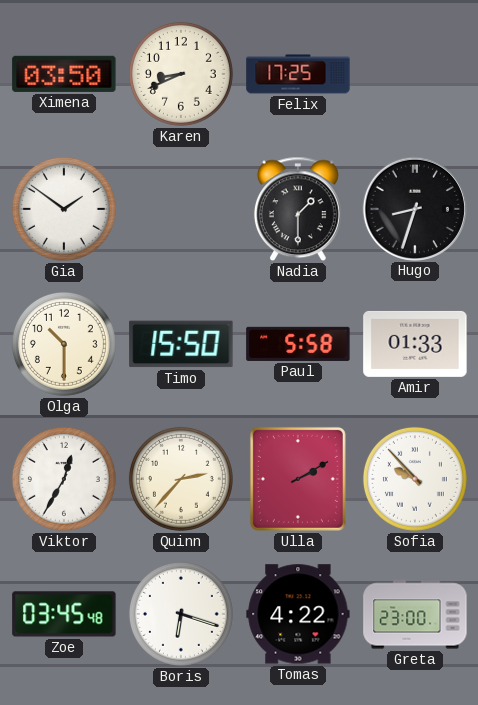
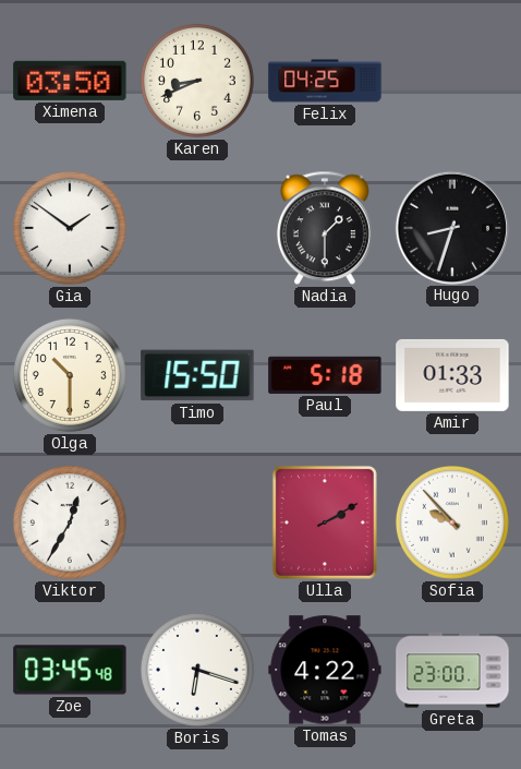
Felix: 17:25 -> 04:25
Paul: 5:58 -> 5:18
Quinn: 2:37 -> none
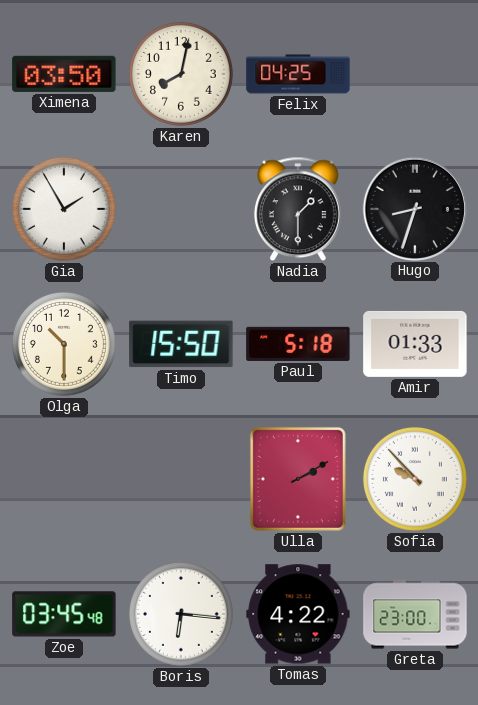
Karen: 8:41 -> 8:02
Gia: 1:51 -> 1:55
Viktor: 12:35 -> none
Boris: 6:18 -> 6:16
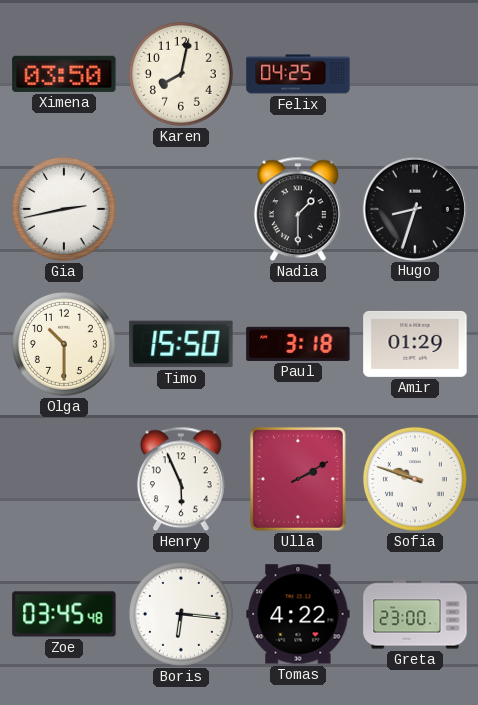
Gia: 1:55 -> 2:43
Paul: 5:18 -> 3:18
Amir: 01:33 -> 01:29
Henry: none -> 5:56
Sofia: 9:53 -> 9:48
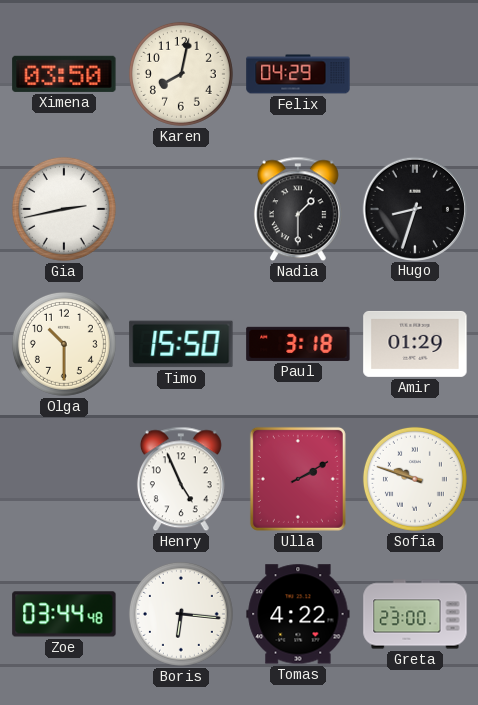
Felix: 04:25 -> 04:29
Henry: 5:56 -> 4:56
Zoe: 03:45 -> 03:44
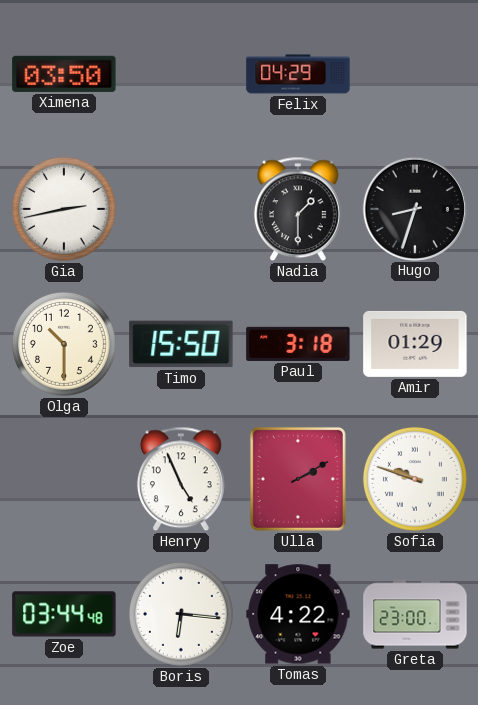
Karen: 8:02 -> none
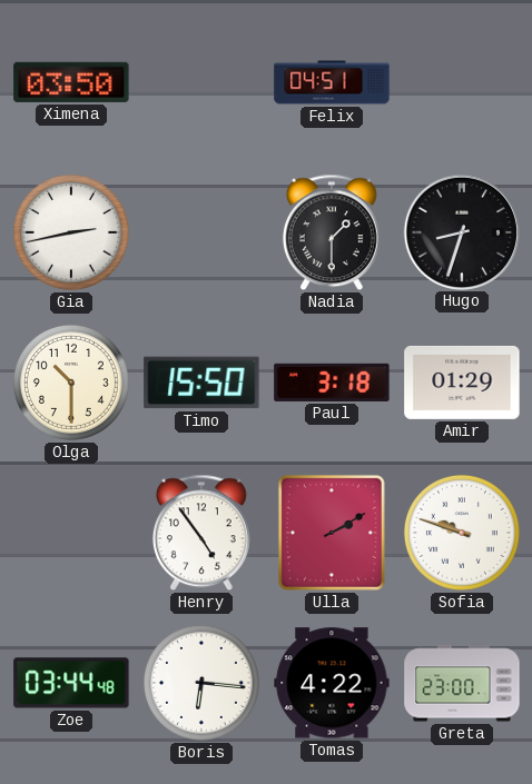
Felix: 04:29 -> 04:51
Henry: 4:56 -> 4:54
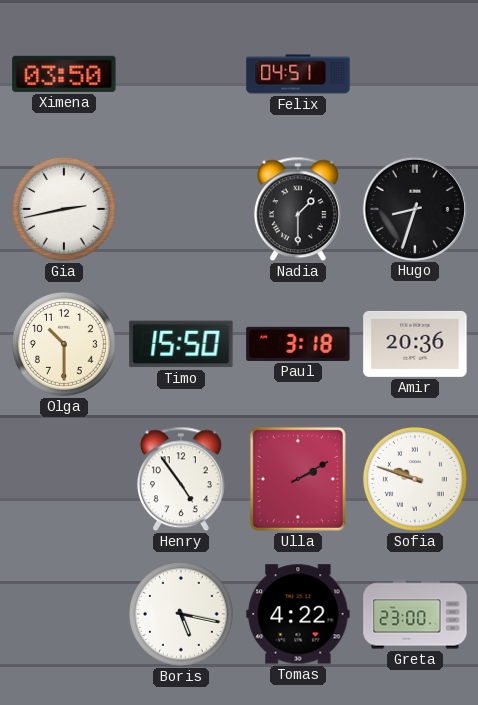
Amir: 01:29 -> 20:36
Zoe: 03:44 -> none
Boris: 6:16 -> 5:17
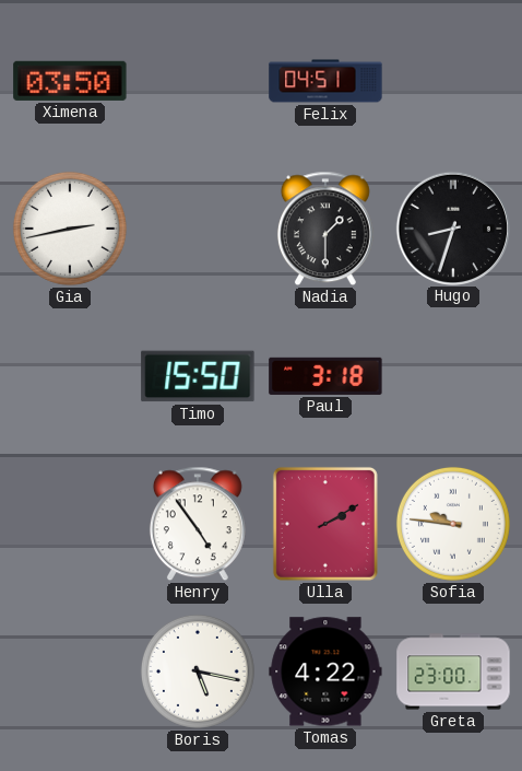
Olga: 10:30 -> none
Amir: 20:36 -> none
Sofia: 9:48 -> 9:46
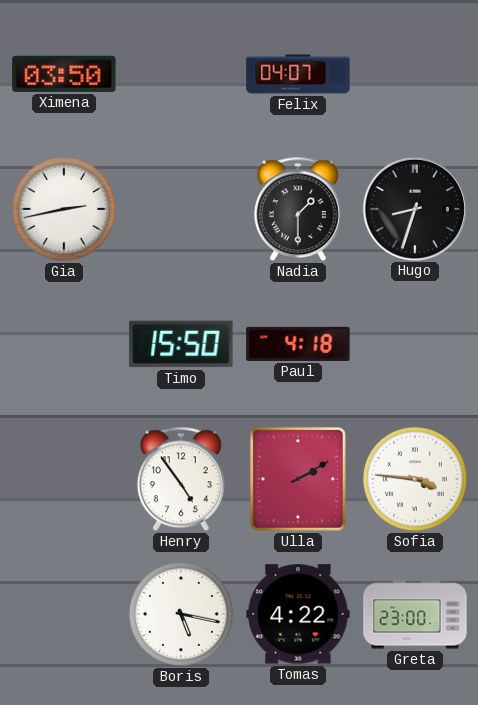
Felix: 04:51 -> 04:07
Paul: 3:18 -> 4:18
Sofia: 9:46 -> 3:46
